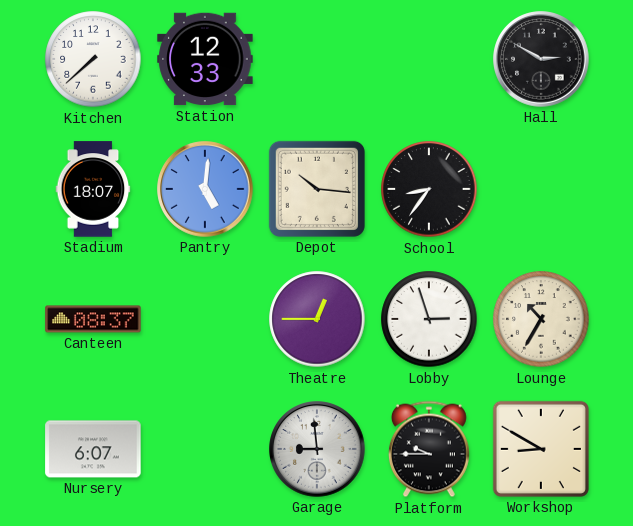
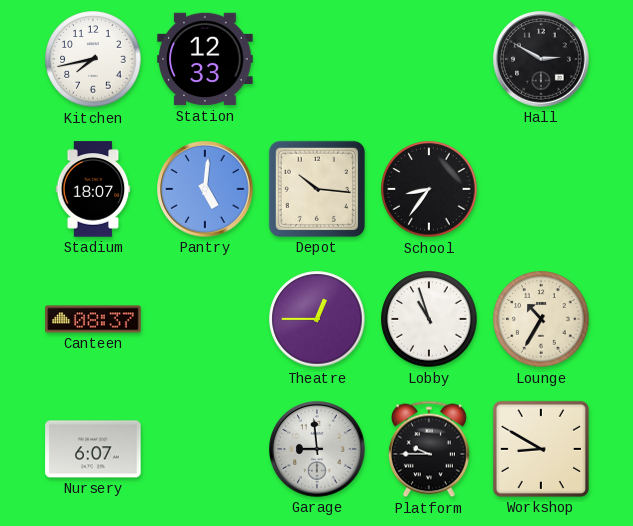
Kitchen: 7:38 -> 7:43
Lobby: 2:57 -> 10:57
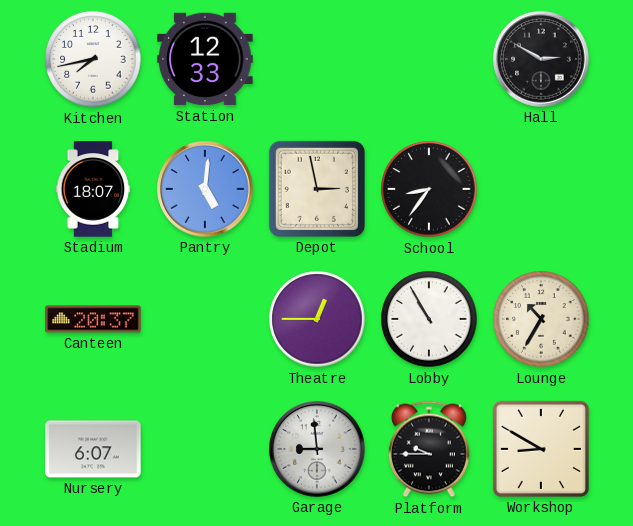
Depot: 10:16 -> 2:58
Canteen: 08:37 -> 20:37
Lobby: 10:57 -> 10:55
